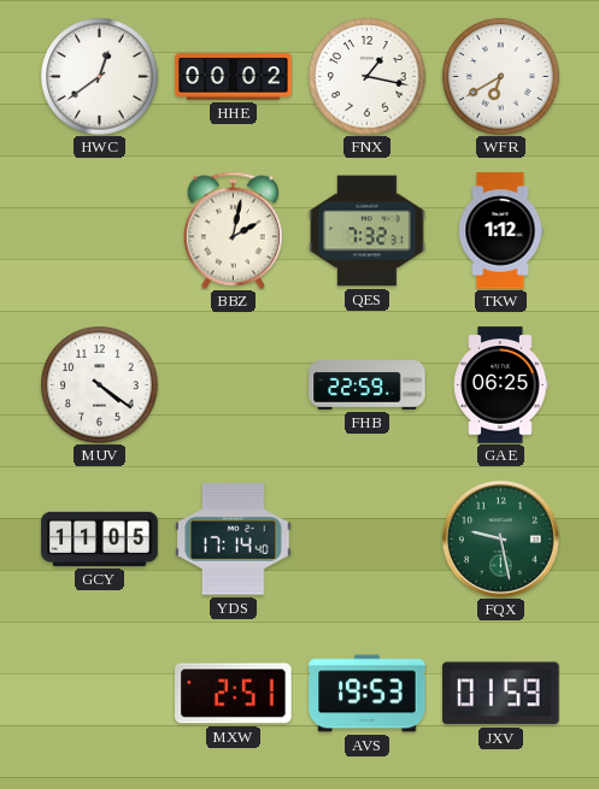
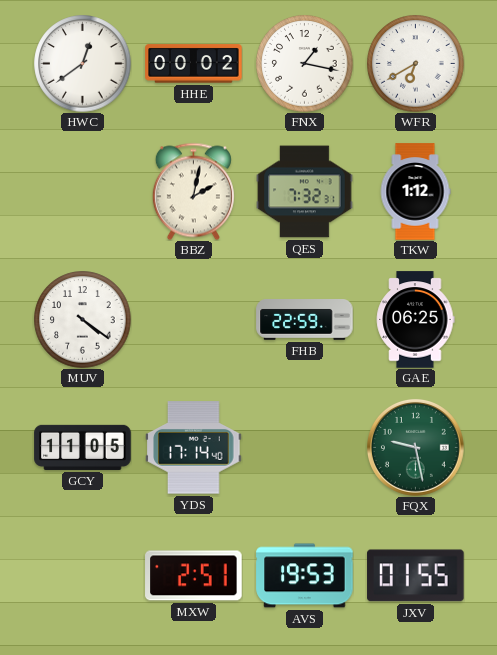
JXV: 01:59 -> 01:55
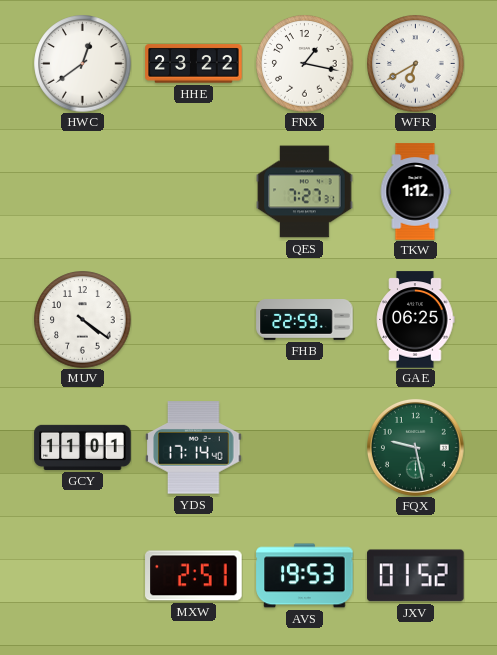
HHE: 00:02 -> 23:22
BBZ: 2:02 -> none
QES: 7:32 -> 7:27
GCY: 11:05 -> 11:01
JXV: 01:55 -> 01:52
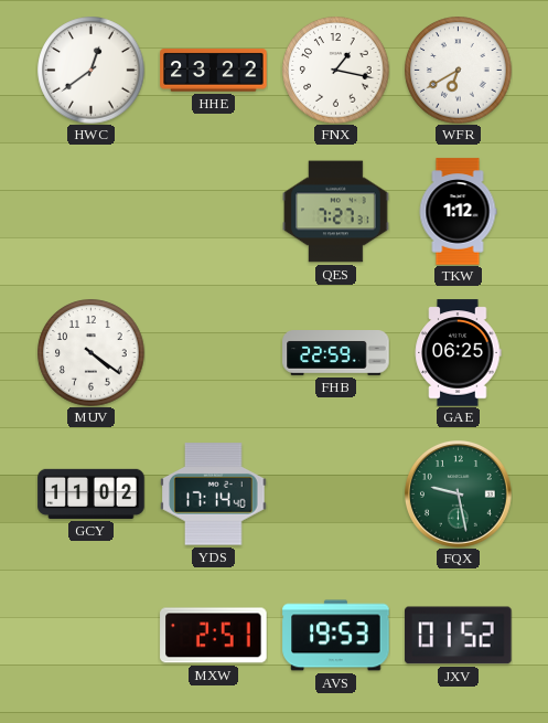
GCY: 11:01 -> 11:02
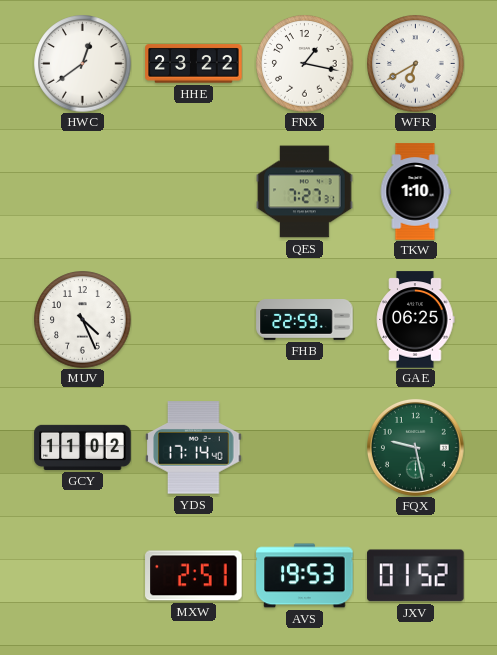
TKW: 1:12 -> 1:10
MUV: 4:21 -> 4:26
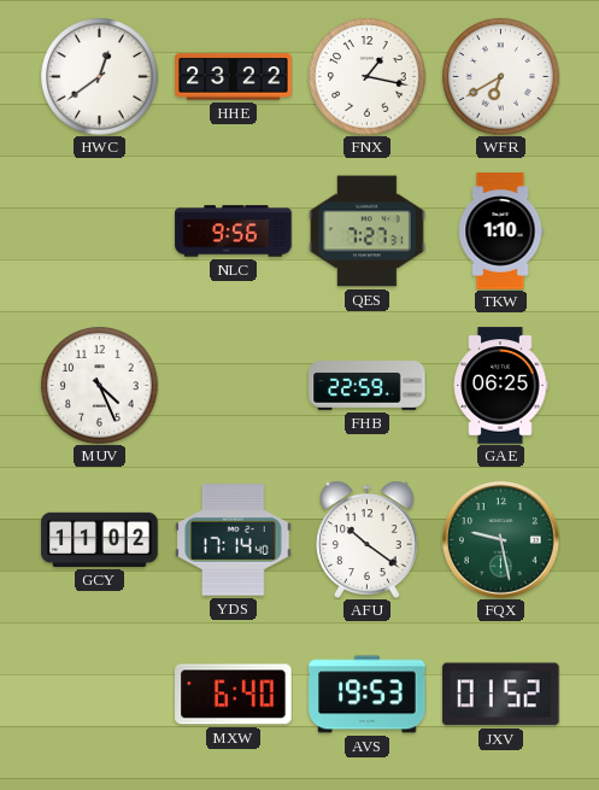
NLC: none -> 9:56
AFU: none -> 10:21
MXW: 2:51 -> 6:40
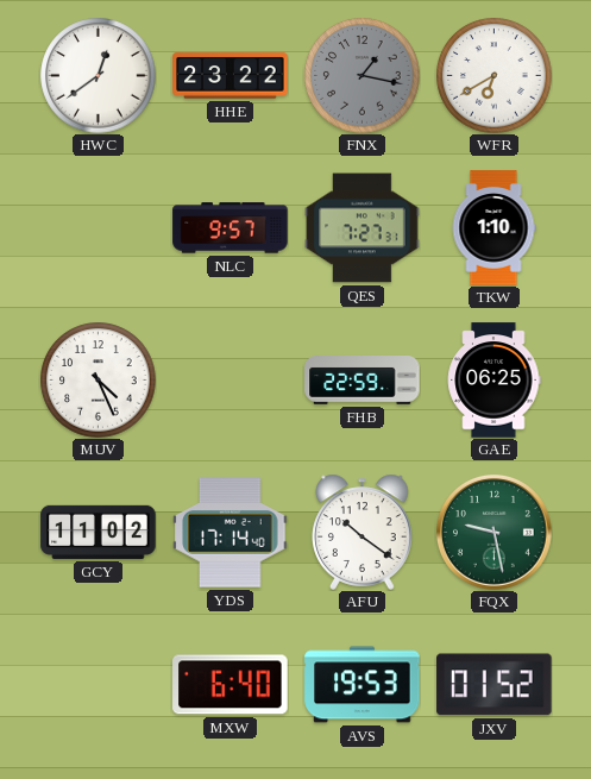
FNX dial: white -> grey
NLC: 9:56 -> 9:57
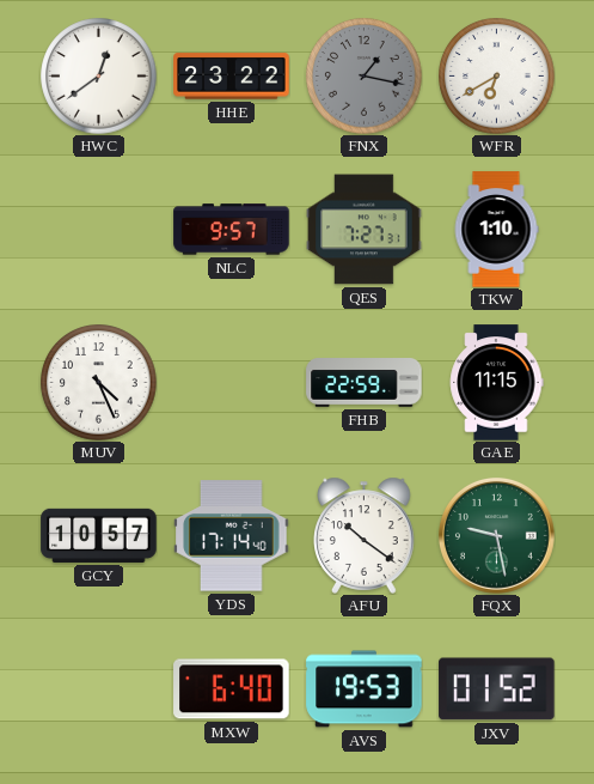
GAE: 06:25 -> 11:15
GCY: 11:02 -> 10:57
